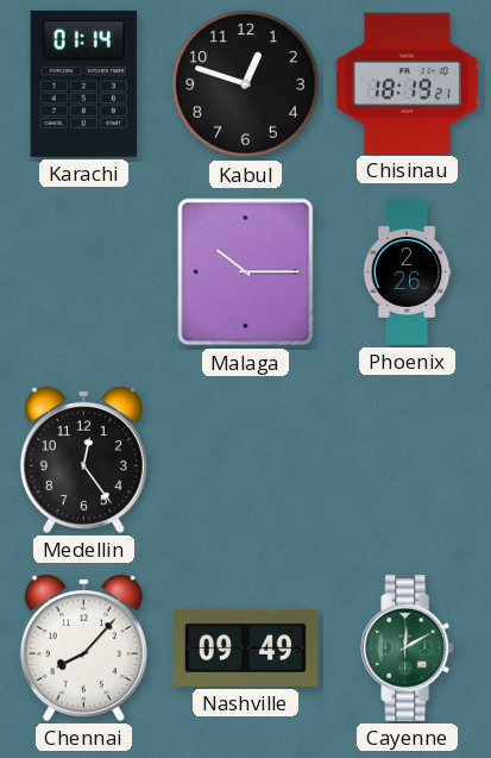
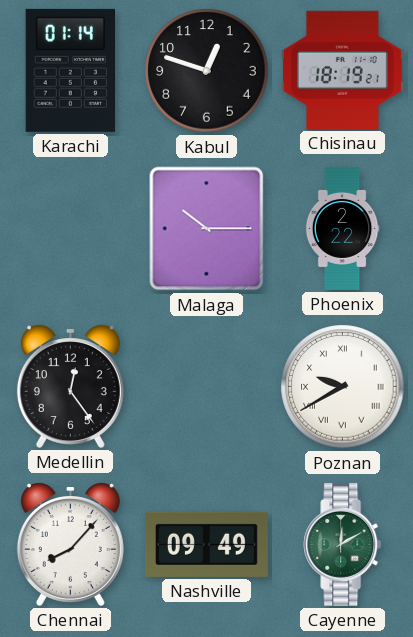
Phoenix: 2:26 -> 2:22
Poznan: none -> 9:40
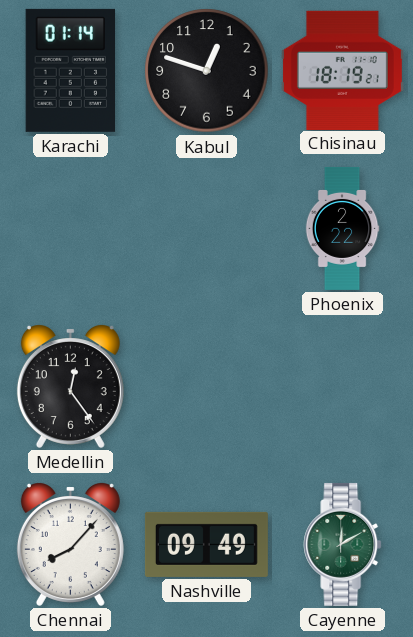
Malaga: 10:15 -> none
Poznan: 9:40 -> none
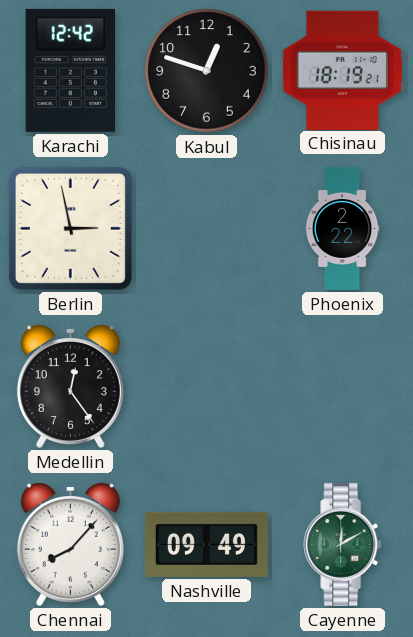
Karachi: 01:14 -> 12:42
Berlin: none -> 2:58
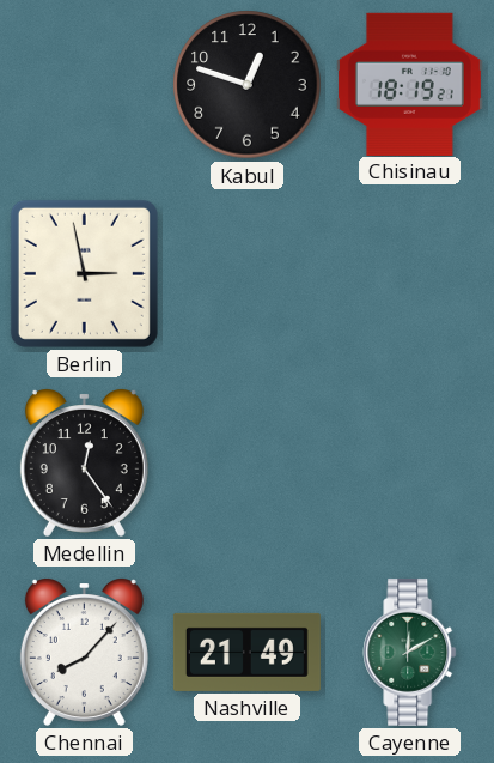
Karachi: 12:42 -> none
Phoenix: 2:22 -> none
Nashville: 09:49 -> 21:49
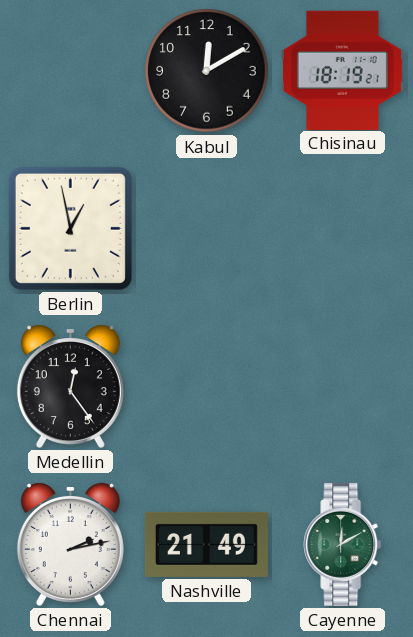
Kabul: 12:48 -> 12:10
Berlin: 2:58 -> 12:58
Chennai: 8:07 -> 2:13
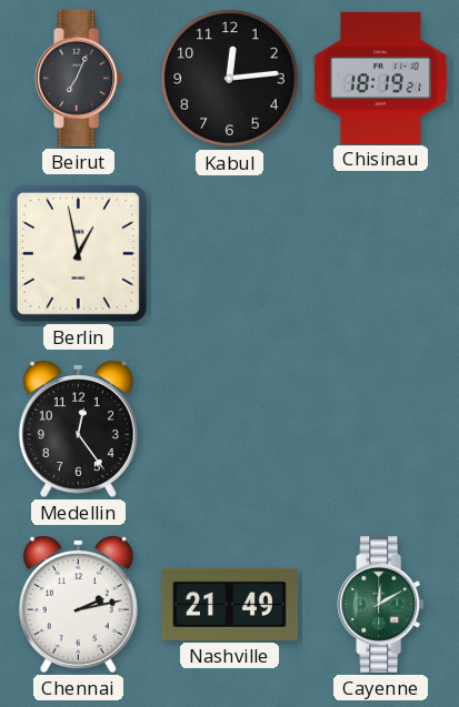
Beirut: none -> 7:04
Kabul: 12:10 -> 12:14
